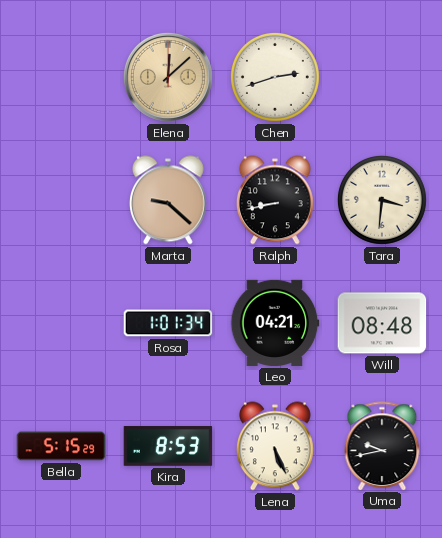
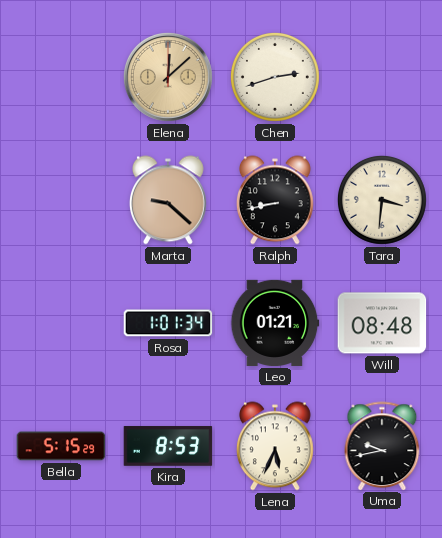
Leo: 04:21 -> 01:21
Lena: 5:26 -> 5:34
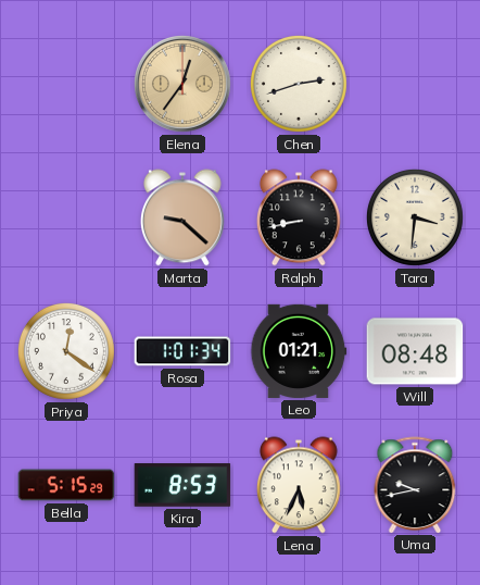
Elena: 12:08 -> 12:36
Priya: none -> 12:21
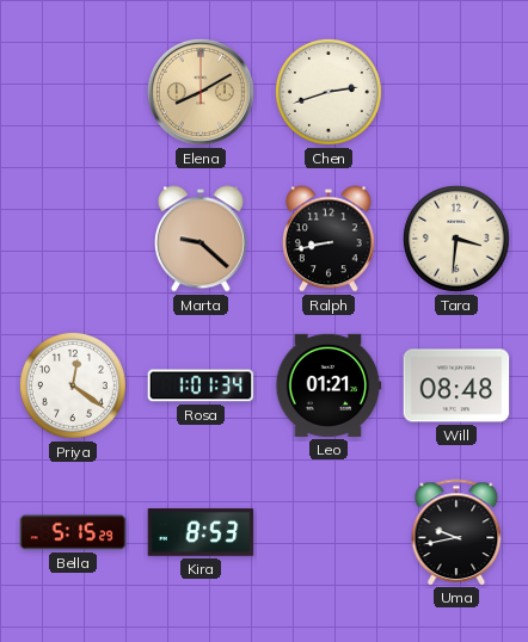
Elena: 12:36 -> 8:10
Lena: 5:34 -> none
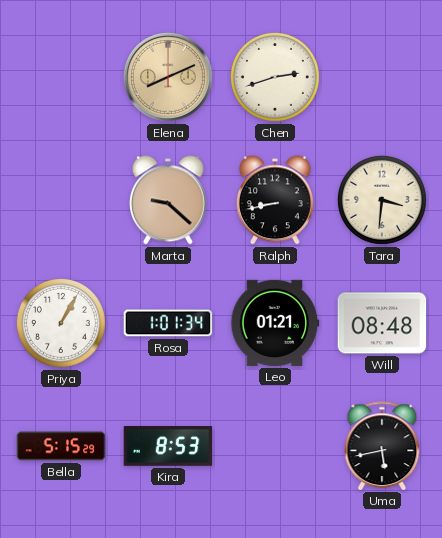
Elena: 8:10 -> 8:11
Priya: 12:21 -> 1:05
Uma: 9:43 -> 5:43
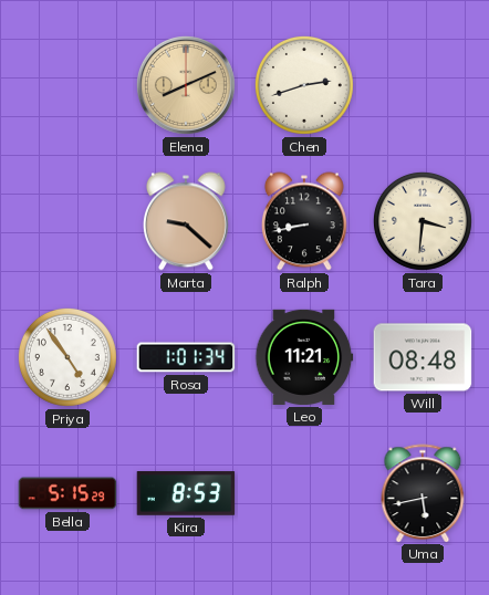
Priya: 1:05 -> 4:54
Leo: 01:21 -> 11:21
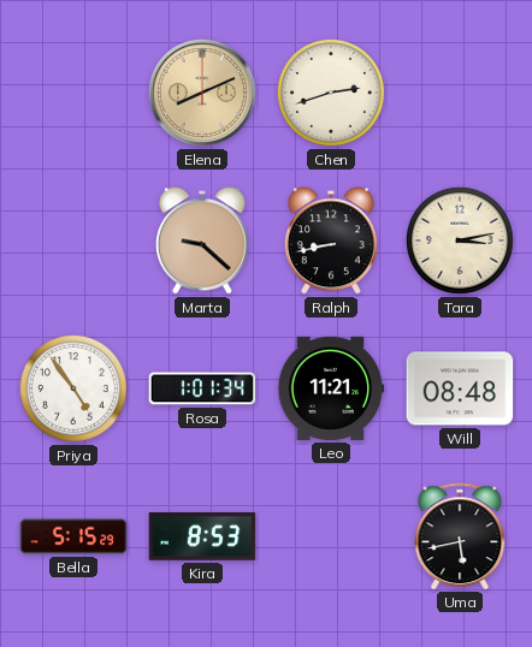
Tara: 3:31 -> 3:13
